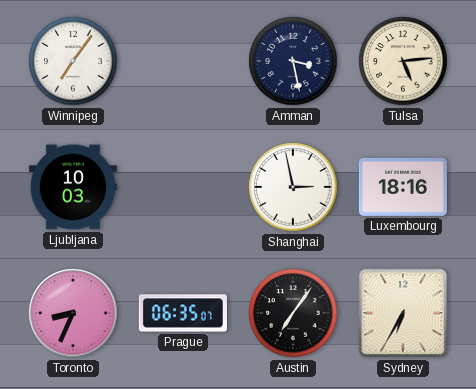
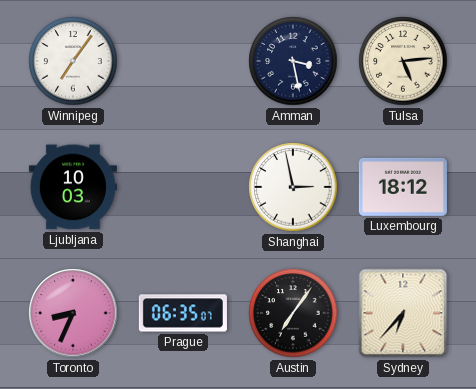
Luxembourg: 18:16 -> 18:12
Sydney: 6:35 -> 6:37
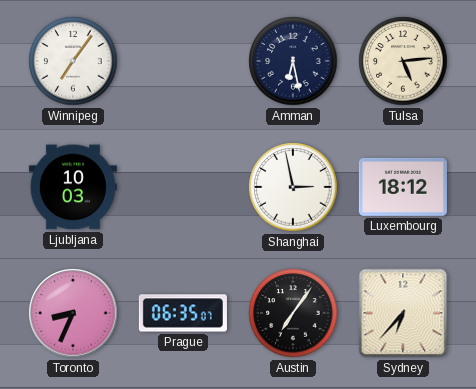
Amman: 3:28 -> 6:28
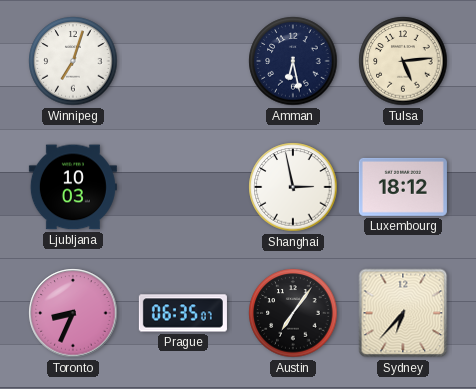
Winnipeg: 7:06 -> 7:03
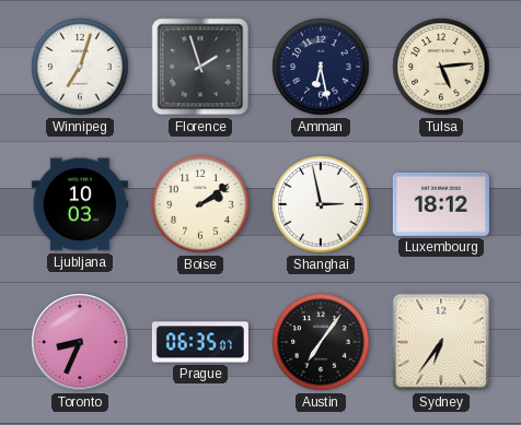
Florence: none -> 1:57
Boise: none -> 2:09
Sydney: 6:37 -> 6:36
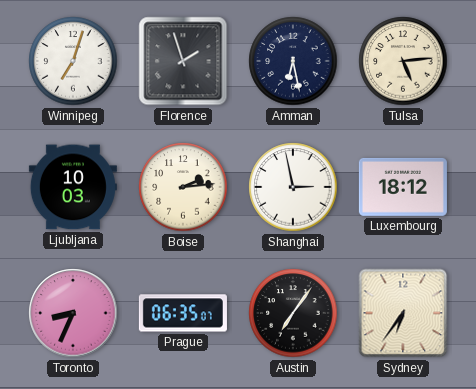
Boise: 2:09 -> 2:14
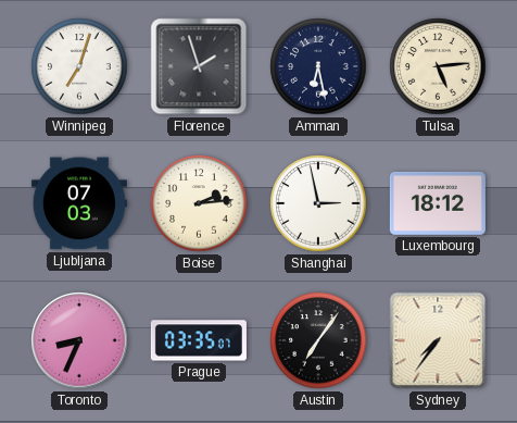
Ljubljana: 10:03 -> 07:03
Prague: 06:35 -> 03:35
Sydney: 6:36 -> 7:36
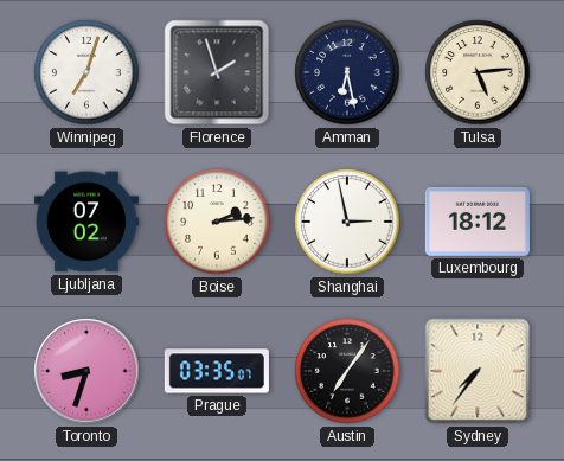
Ljubljana: 07:03 -> 07:02
Toronto: 8:34 -> 8:33
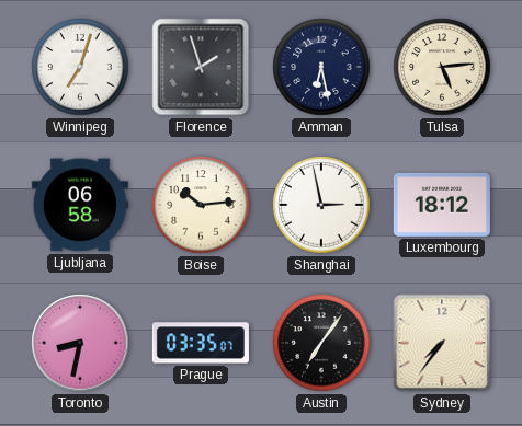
Ljubljana: 07:02 -> 06:58
Boise: 2:14 -> 10:14
Toronto: 8:33 -> 8:32
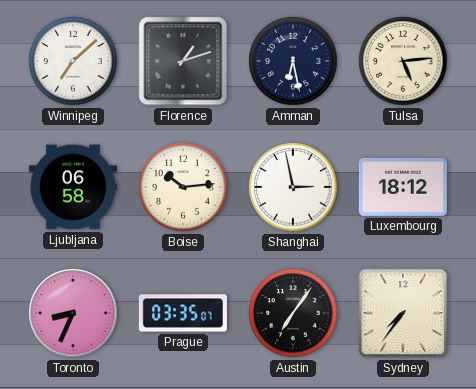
Winnipeg: 7:03 -> 7:08
Florence: 1:57 -> 1:12
Toronto: 8:32 -> 8:34
